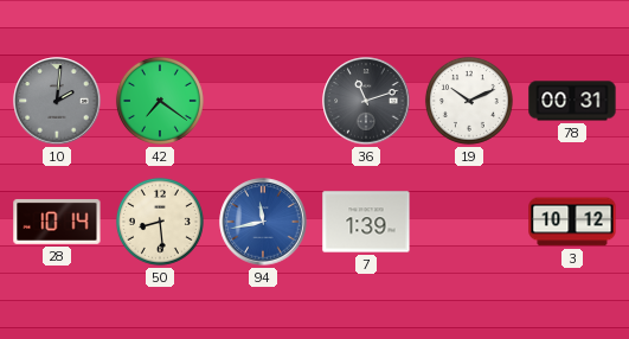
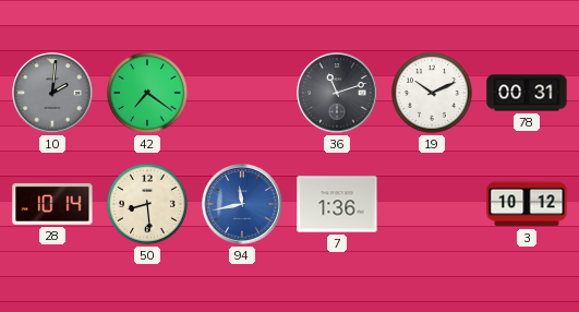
7: 1:39 -> 1:36
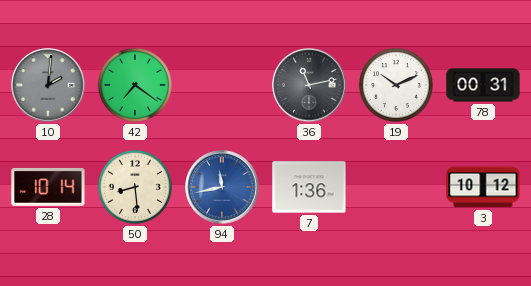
36: 11:12 -> 11:13
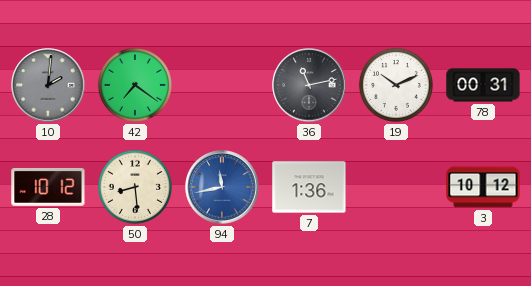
28: 10:14 -> 10:12
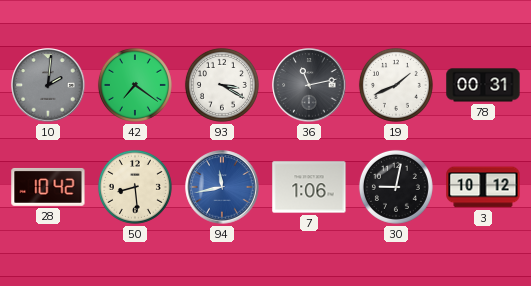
93: none -> 3:20
19: 10:11 -> 1:41
28: 10:12 -> 10:42
7: 1:36 -> 1:06
30: none -> 9:02
